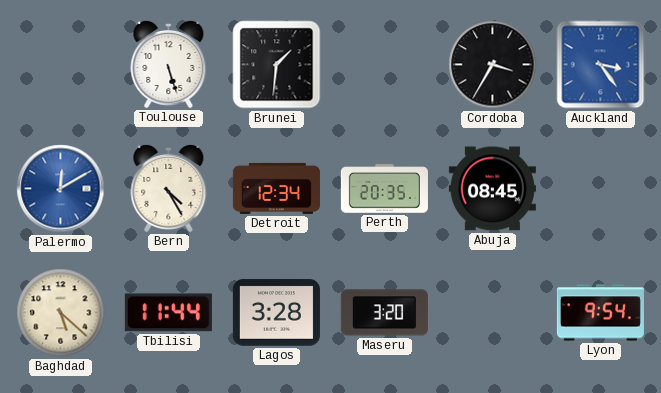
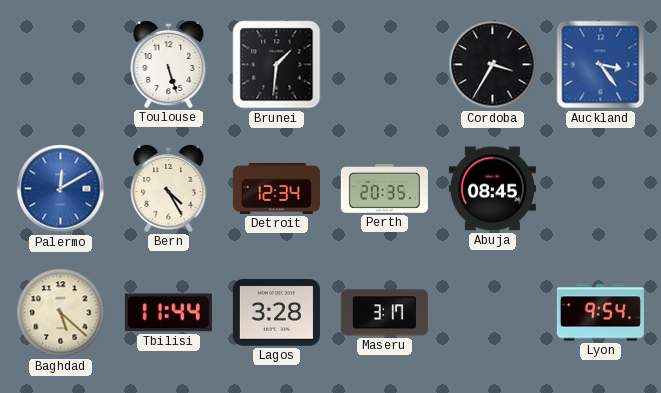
Maseru: 3:20 -> 3:17
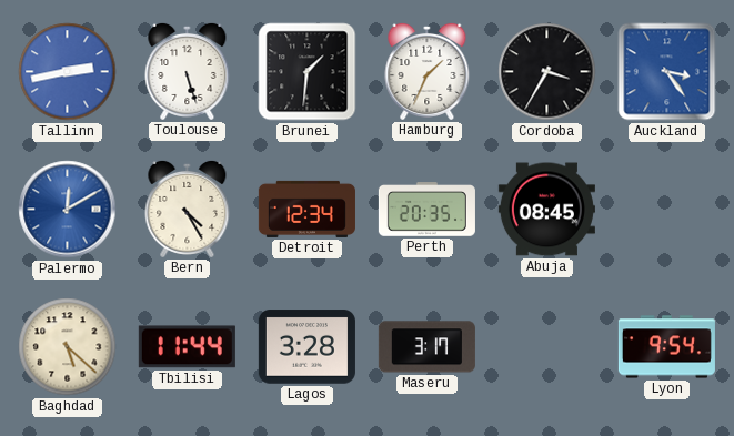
Tallinn: none -> 2:43
Hamburg: none -> 1:34
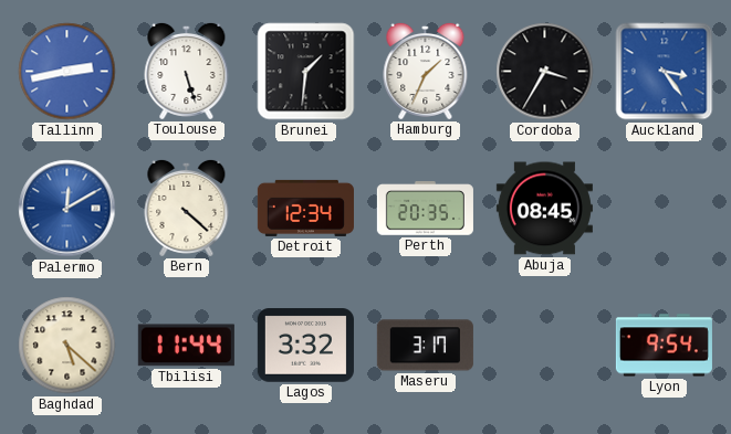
Bern: 4:25 -> 4:22
Lagos: 3:28 -> 3:32
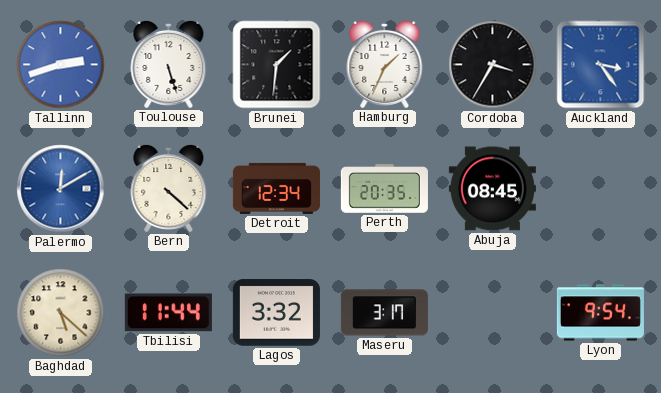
Tallinn: 2:43 -> 2:42
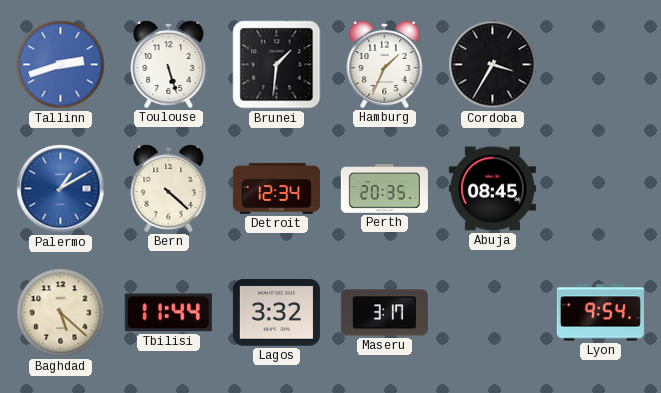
Auckland: 3:24 -> none
Palermo: 12:10 -> 1:10
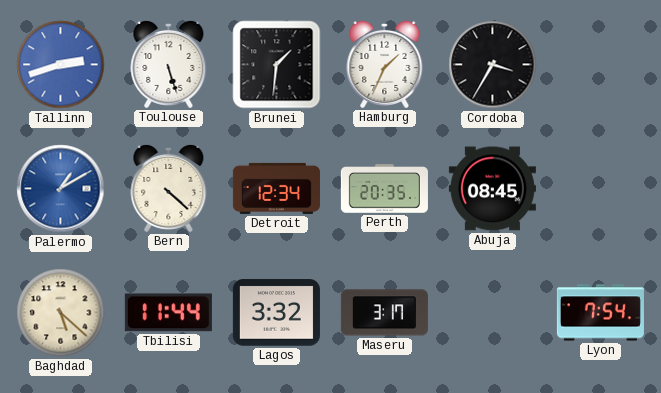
Lyon: 9:54 -> 7:54
